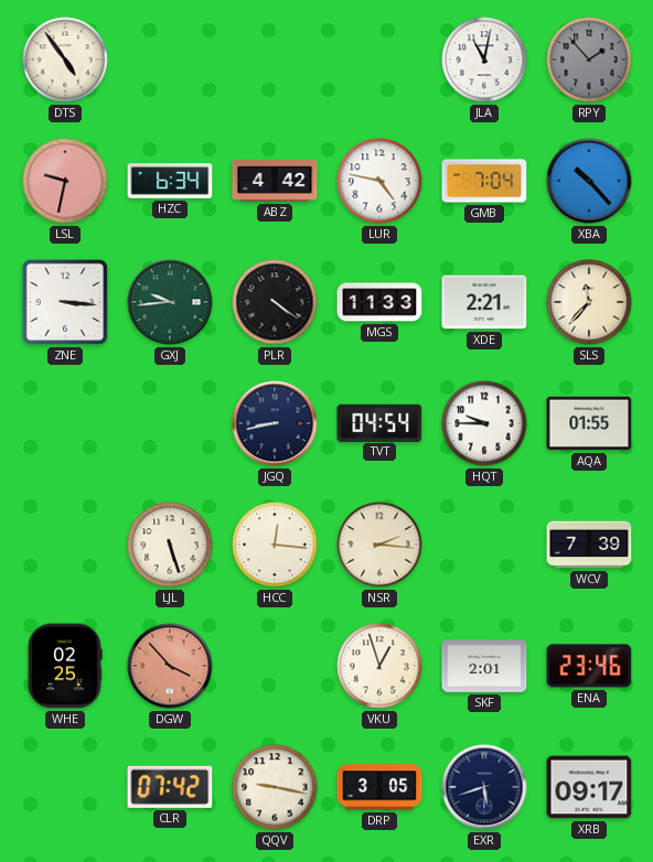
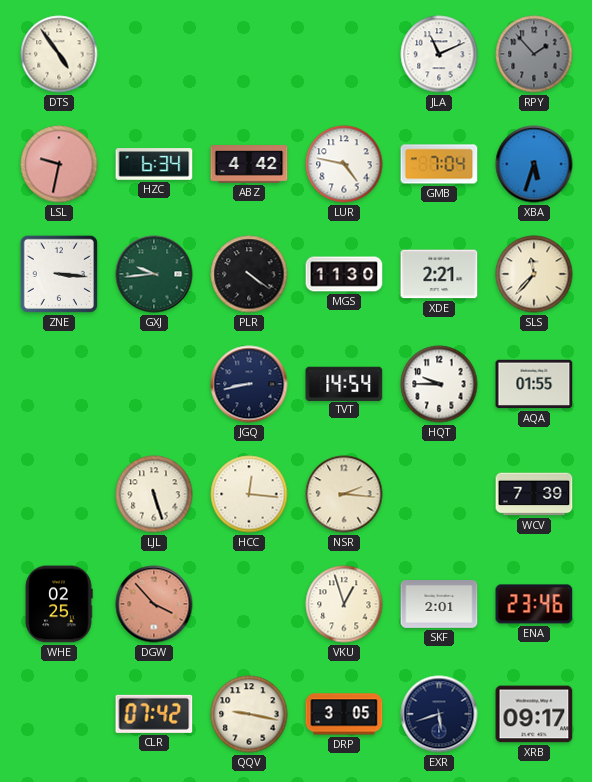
JLA: 11:02 -> 11:11
XBA: 10:23 -> 5:33
MGS: 11:33 -> 11:30
TVT: 04:54 -> 14:54
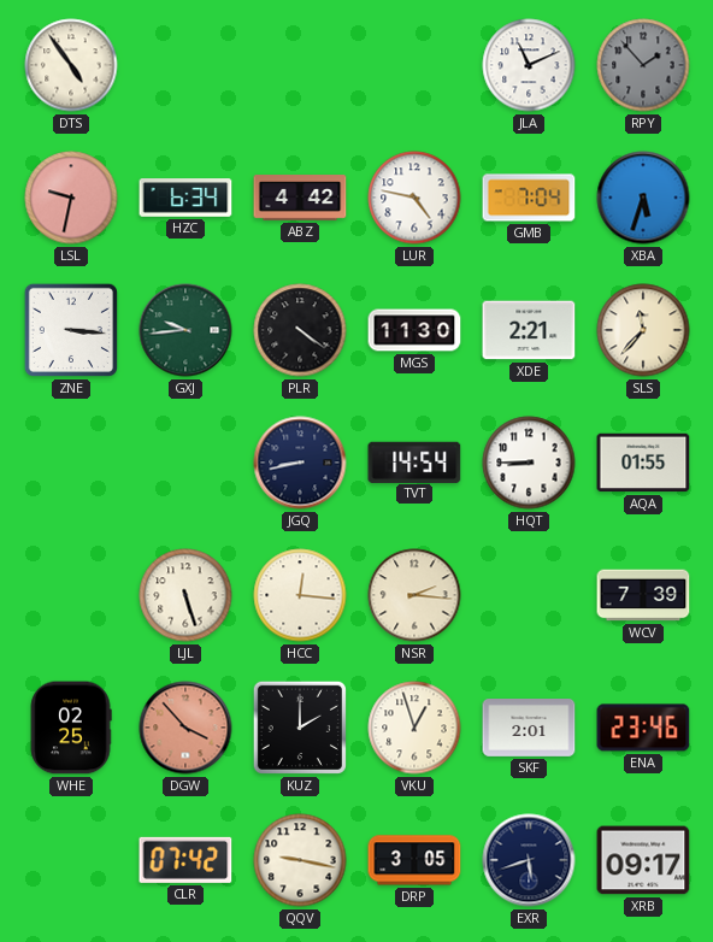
HQT: 9:45 -> 8:45
KUZ: none -> 2:00
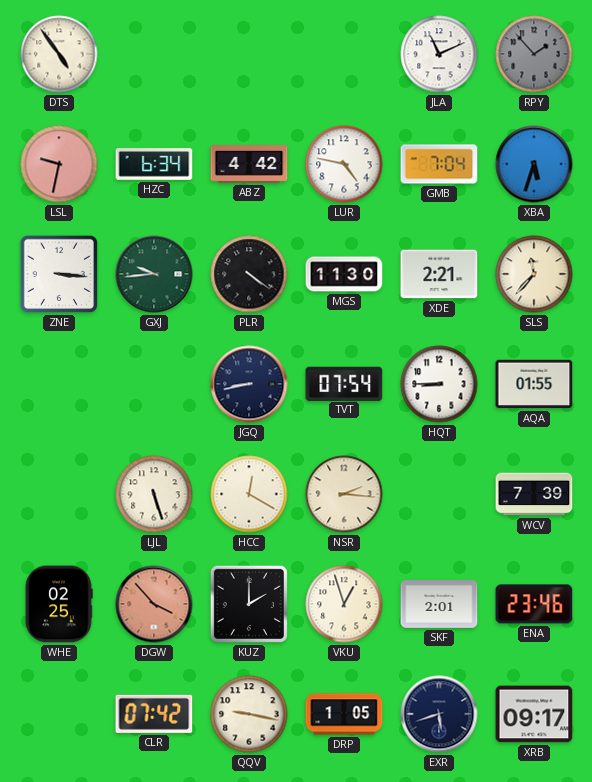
TVT: 14:54 -> 07:54
HCC: 12:16 -> 12:20
DRP: 3:05 -> 1:05
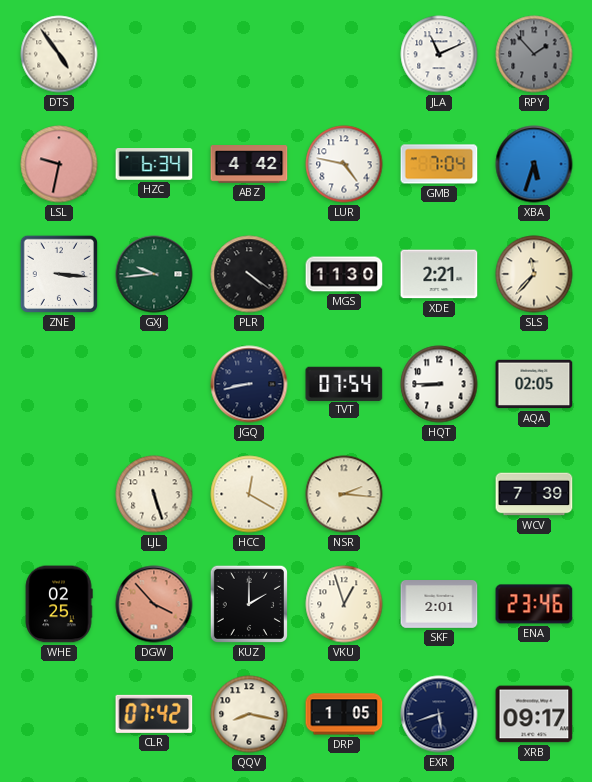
AQA: 01:55 -> 02:05
QQV: 9:17 -> 8:17
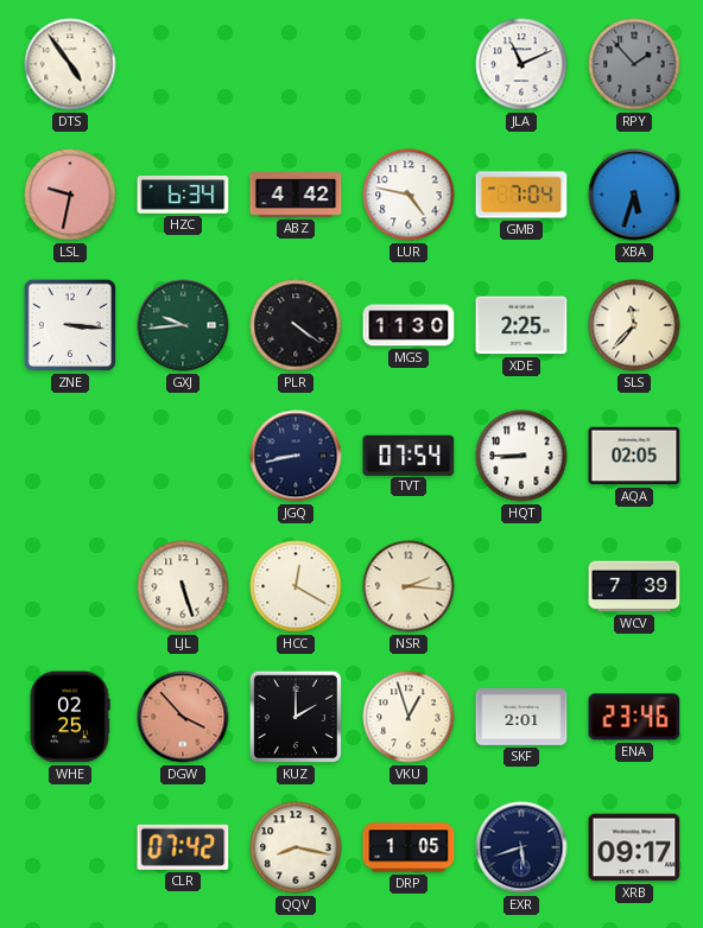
XDE: 2:21 -> 2:25
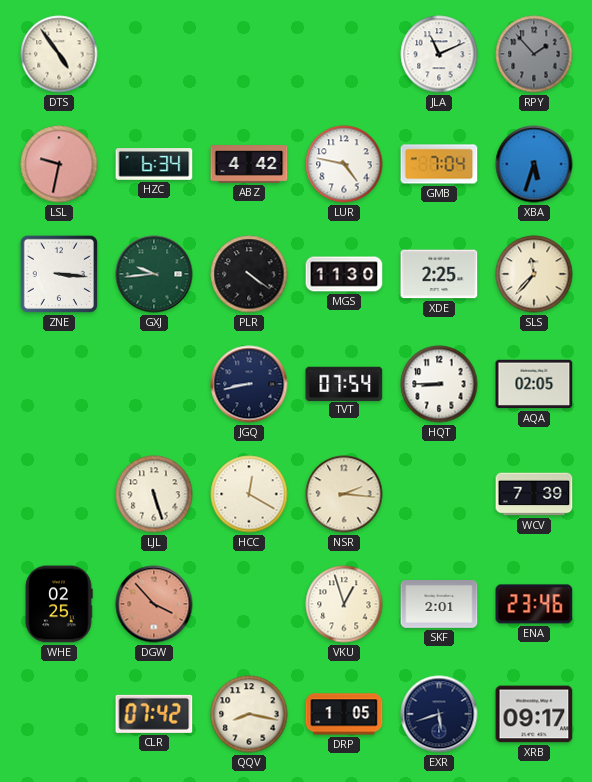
KUZ: 2:00 -> none
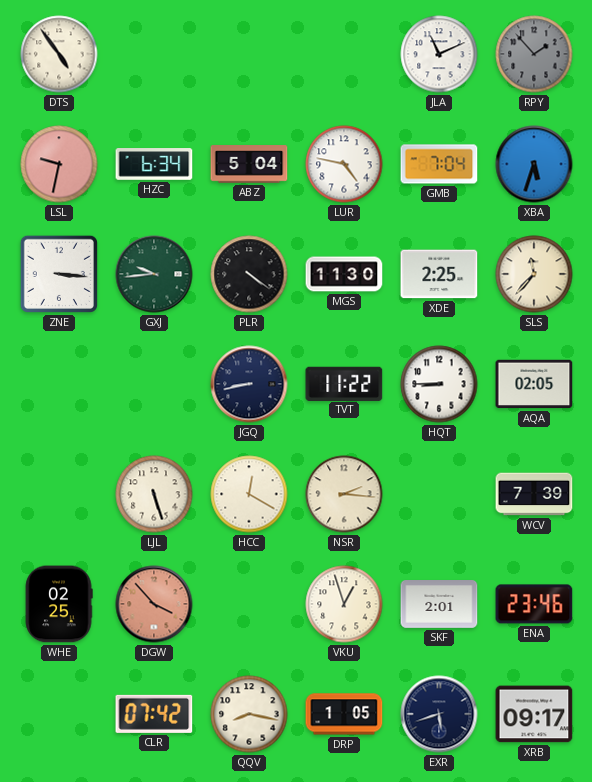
ABZ: 4:42 -> 5:04
TVT: 07:54 -> 11:22
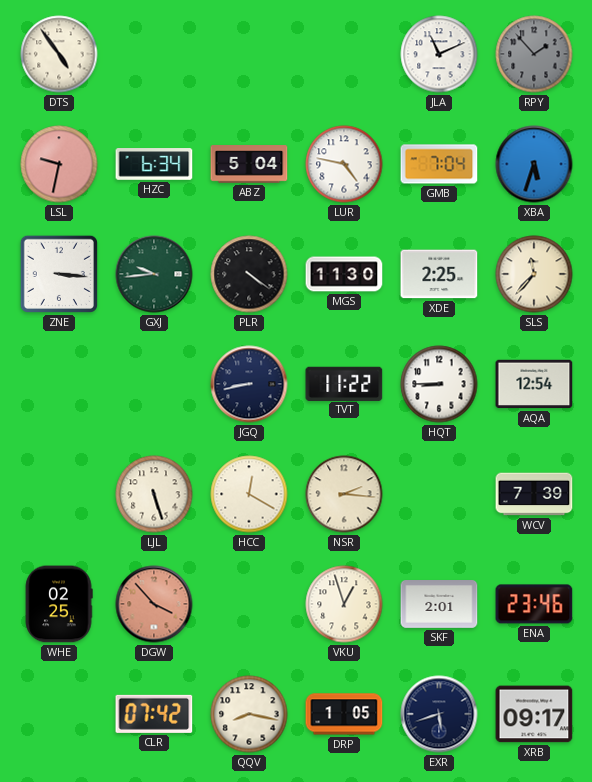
AQA: 02:05 -> 12:54
